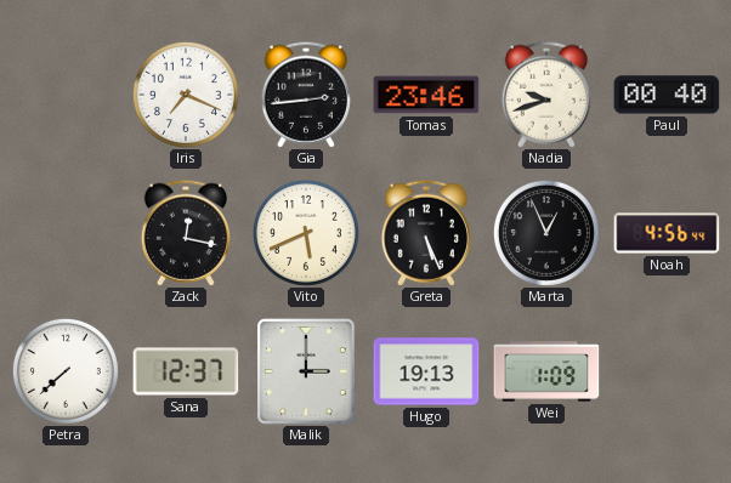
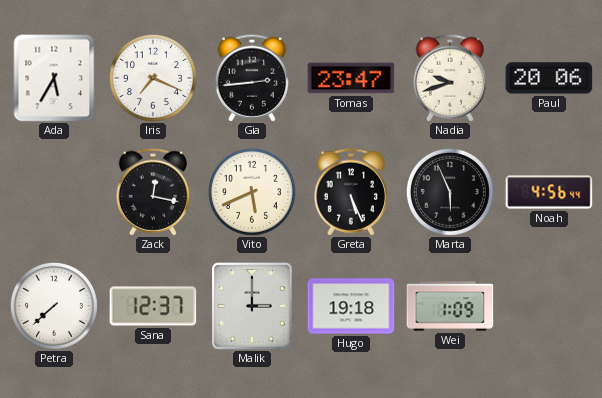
Ada: none -> 5:35
Tomas: 23:46 -> 23:47
Paul: 00:40 -> 20:06
Marta: 12:56 -> 5:56
Hugo: 19:13 -> 19:18
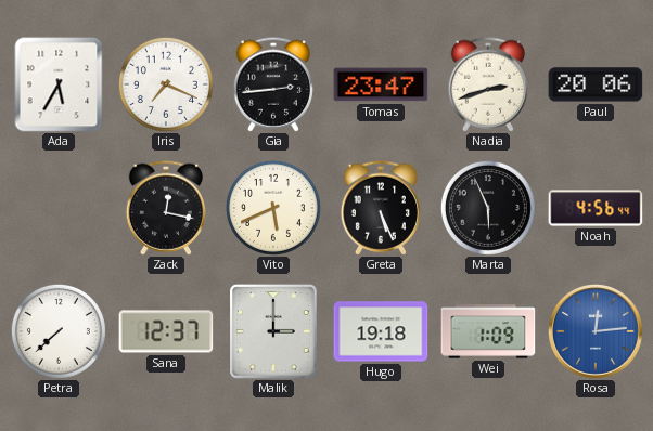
Nadia: 9:42 -> 2:42
Rosa: none -> 12:14
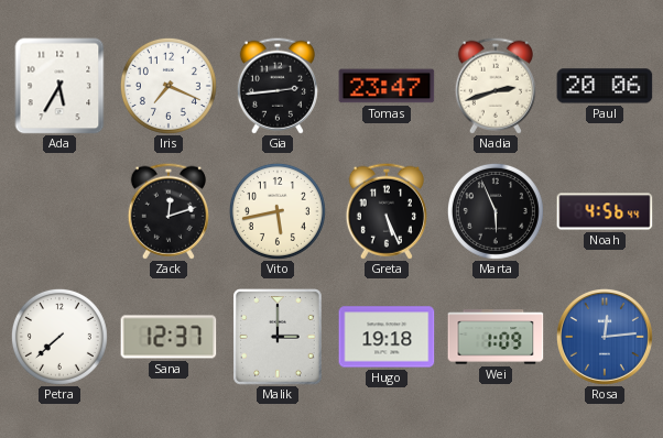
Zack: 12:17 -> 12:12
Vito: 5:41 -> 5:43
